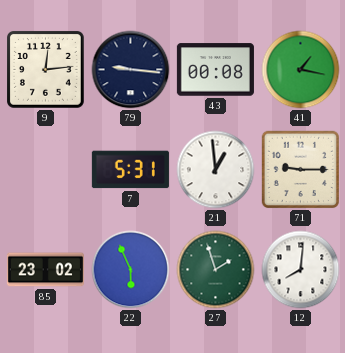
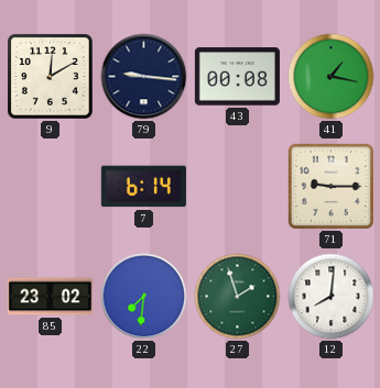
9: 12:14 -> 12:10
7: 5:31 -> 6:14
21: 12:59 -> none
22: 5:56 -> 7:31
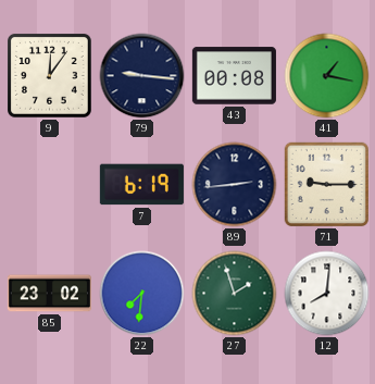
9: 12:10 -> 12:06
7: 6:14 -> 6:19
89: none -> 2:44
